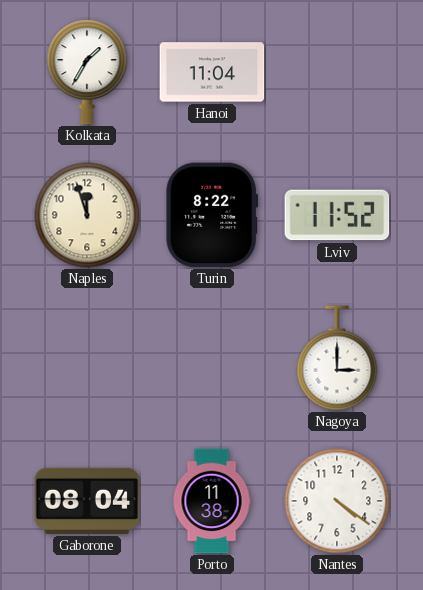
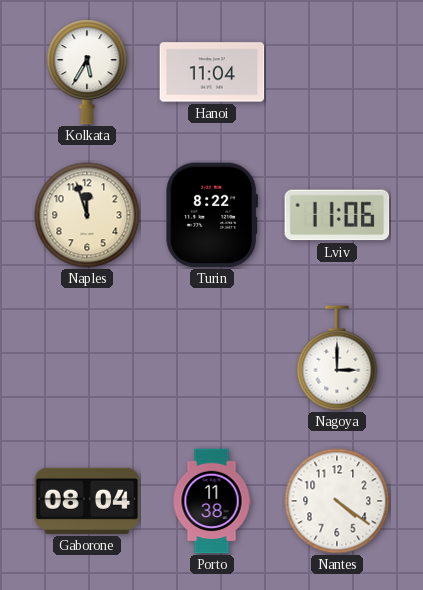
Kolkata: 1:35 -> 5:35
Lviv: 11:52 -> 11:06
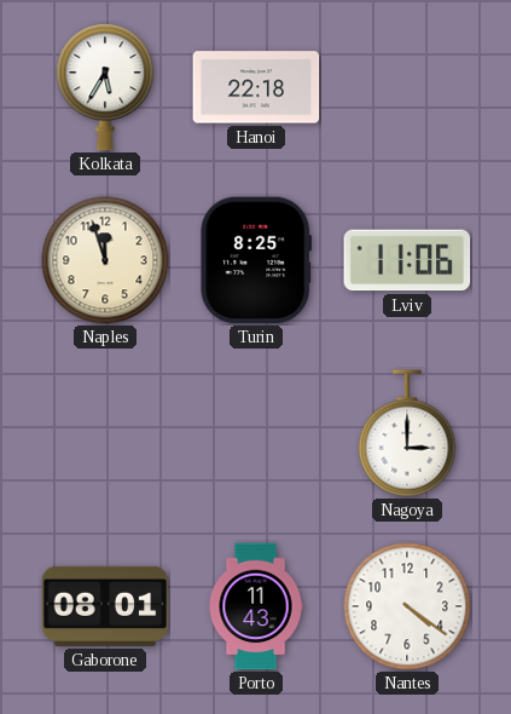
Hanoi: 11:04 -> 22:18
Turin: 8:22 -> 8:25
Gaborone: 08:04 -> 08:01
Porto: 11:38 -> 11:43
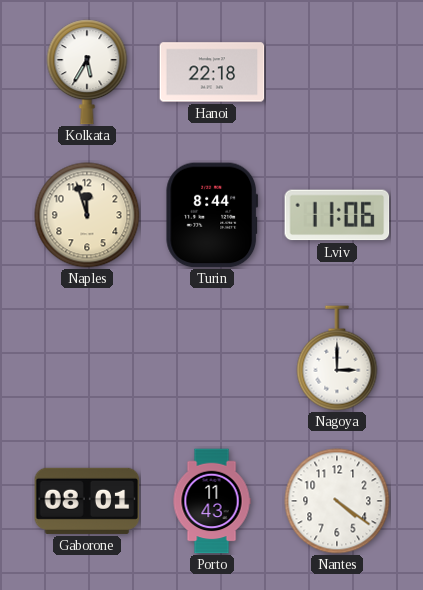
Turin: 8:25 -> 8:44
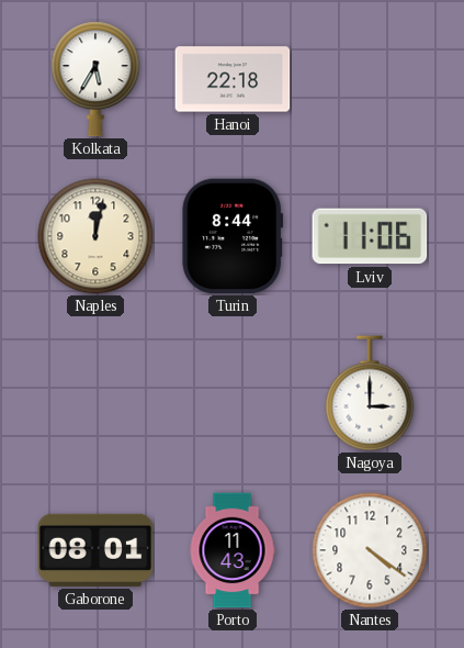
Naples: 11:57 -> 12:02
